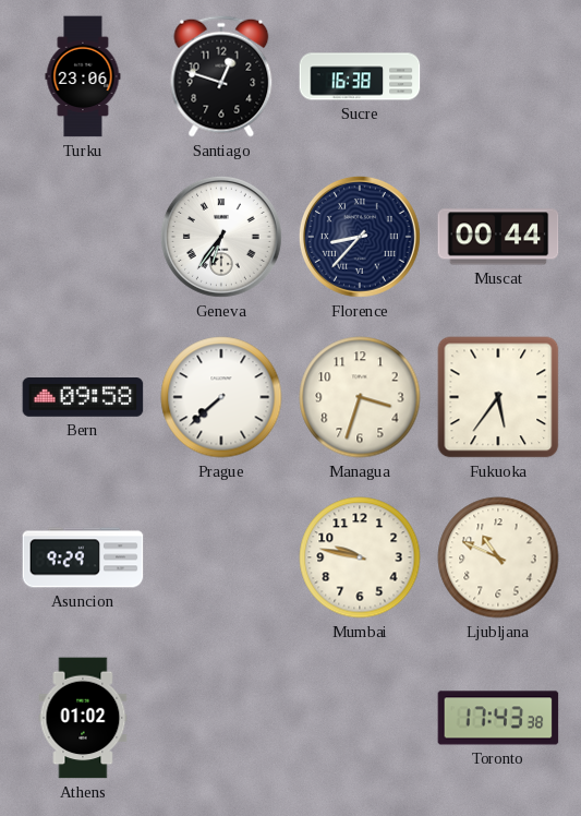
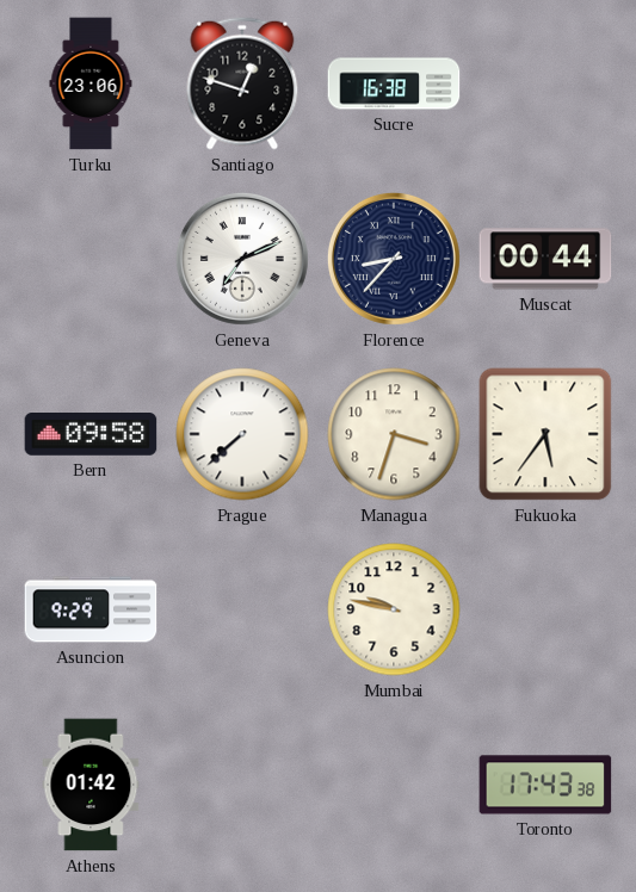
Geneva: 6:36 -> 7:11
Ljubljana: 10:49 -> none
Athens: 01:02 -> 01:42
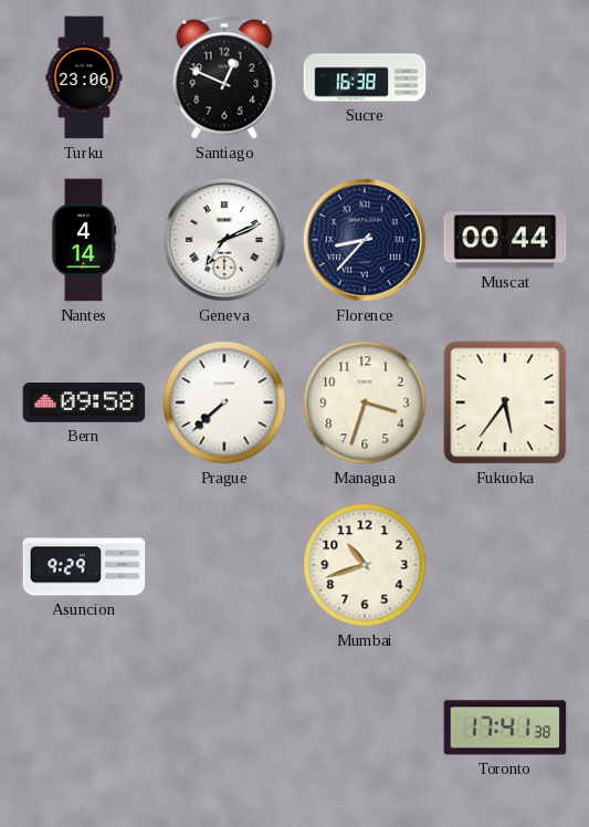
Santiago: 12:48 -> 12:49
Nantes: none -> 4:14
Mumbai: 9:47 -> 10:42
Athens: 01:42 -> none
Toronto: 17:43 -> 17:41
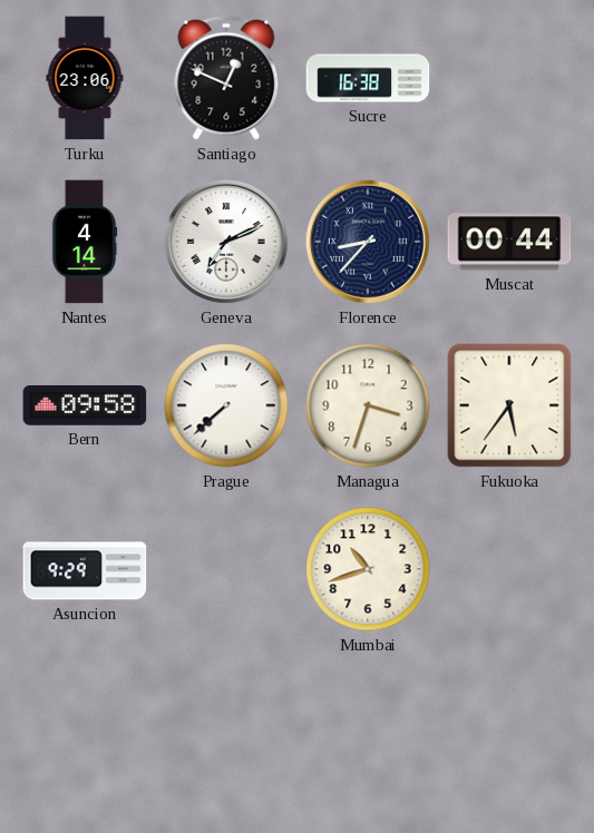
Toronto: 17:41 -> none
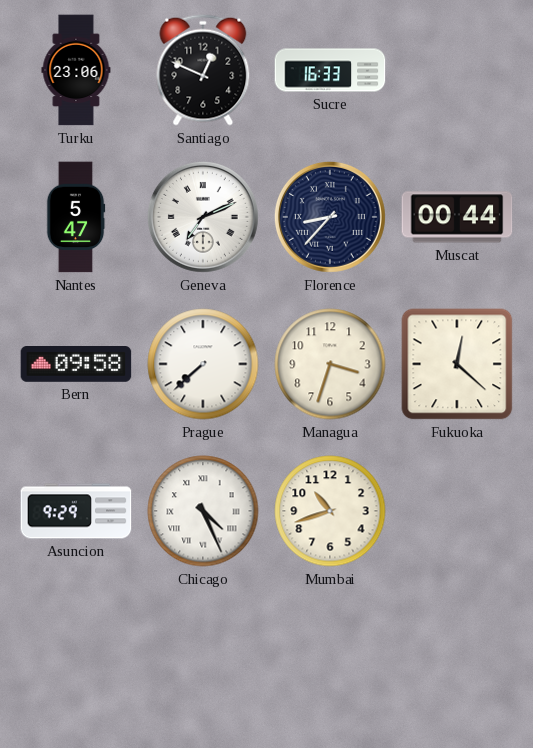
Sucre: 16:38 -> 16:33
Nantes: 4:14 -> 5:47
Fukuoka: 5:36 -> 12:22
Chicago: none -> 4:26
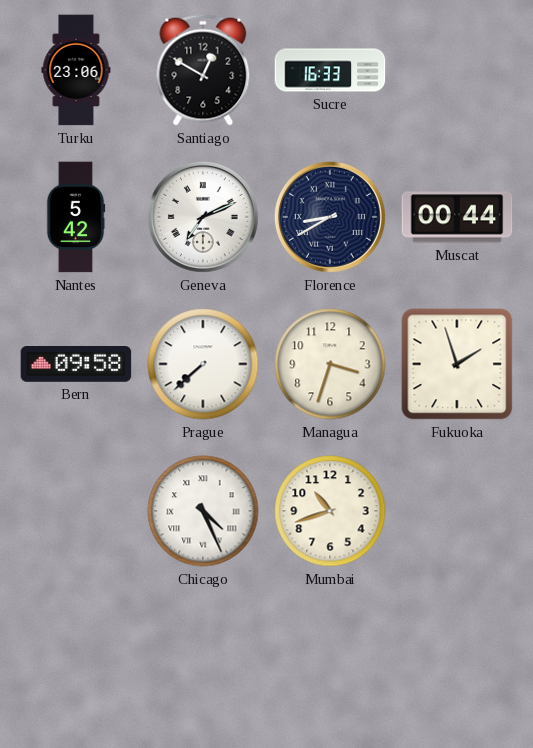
Santiago: 12:49 -> 12:50
Nantes: 5:47 -> 5:42
Florence: 8:37 -> 8:40
Fukuoka: 12:22 -> 1:57
Asuncion: 9:29 -> none
